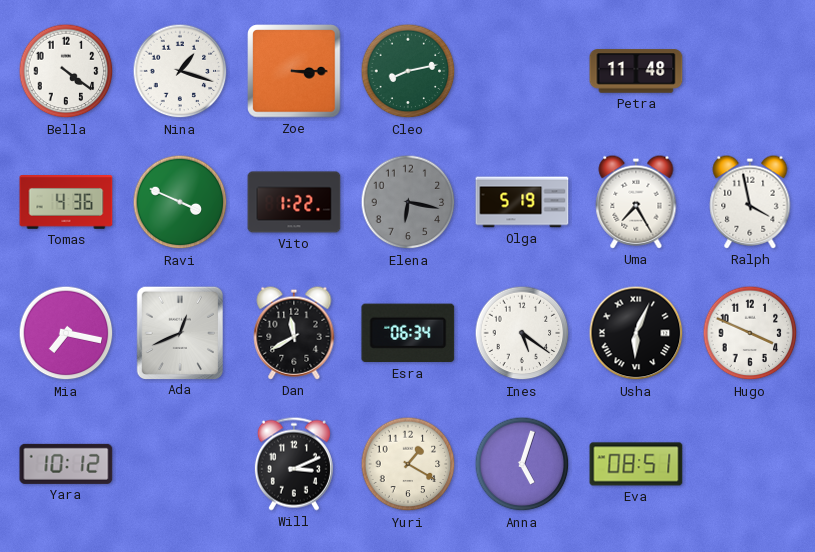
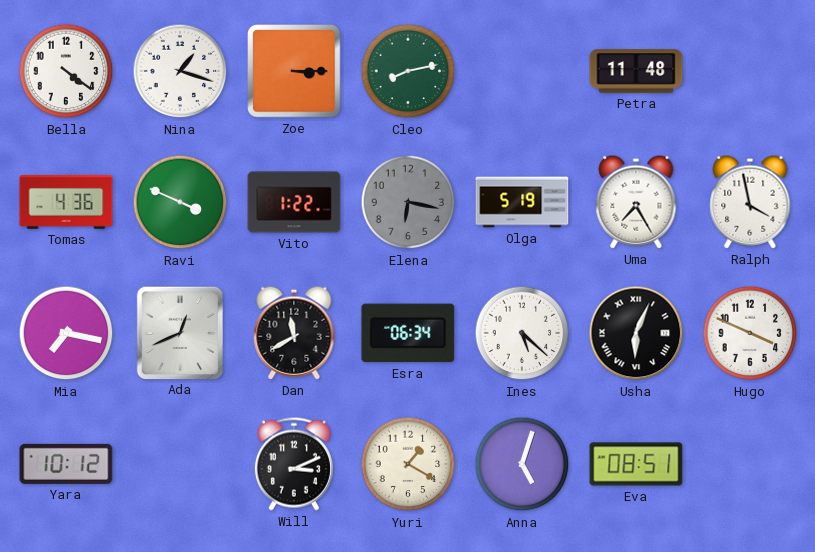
Ines: 5:21 -> 5:22
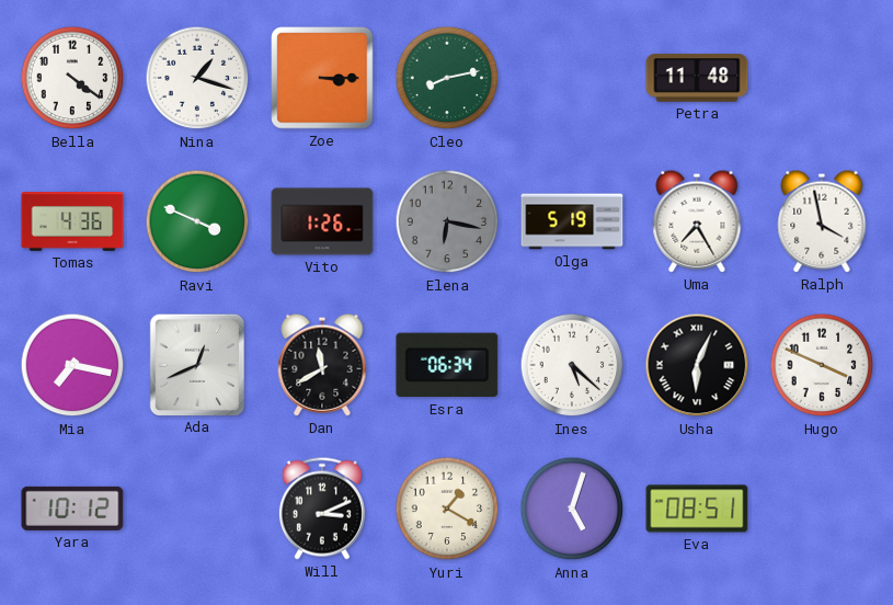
Vito: 1:22 -> 1:26
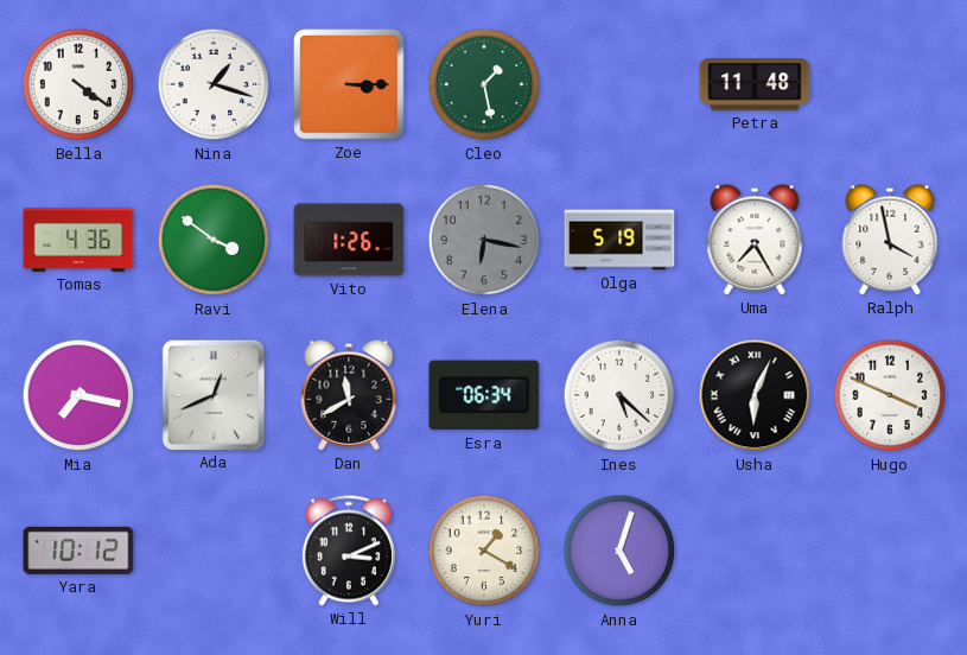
Cleo: 8:13 -> 1:28
Ravi: 3:49 -> 3:51
Eva: 08:51 -> none
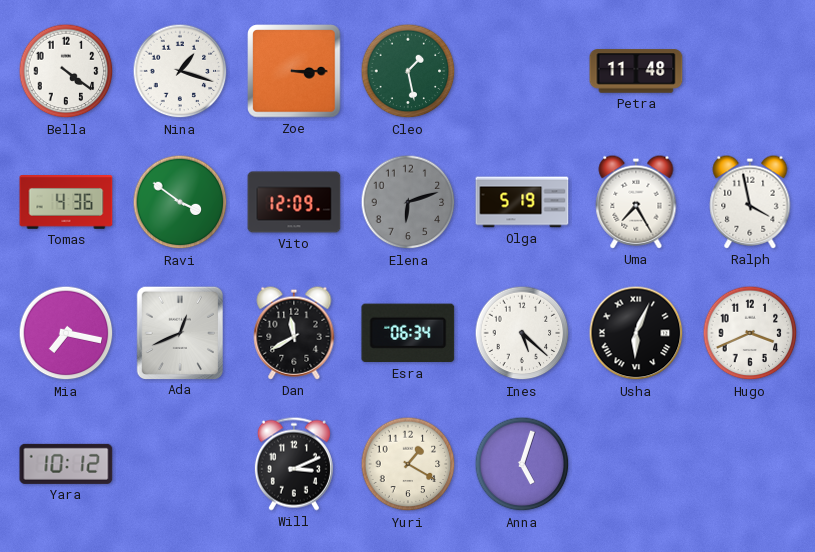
Vito: 1:26 -> 12:09
Elena: 6:17 -> 6:12
Hugo: 3:49 -> 3:41
